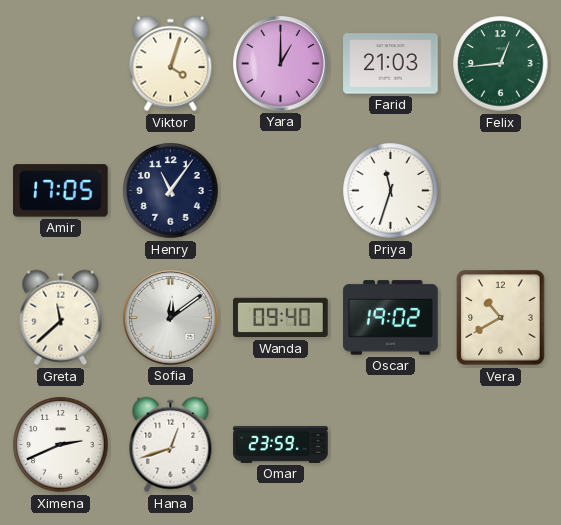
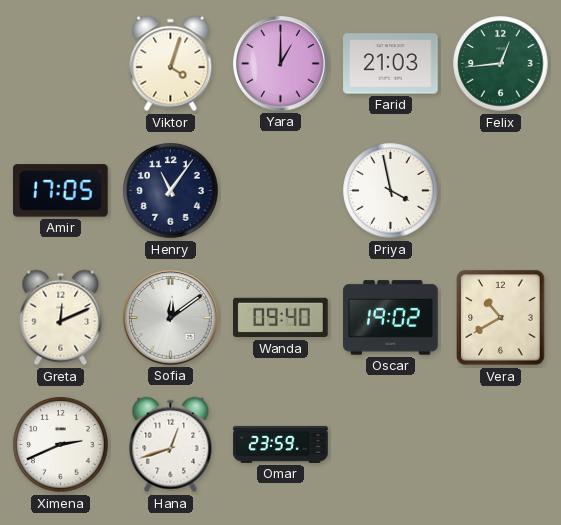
Priya: 11:33 -> 3:58
Greta: 11:38 -> 12:11
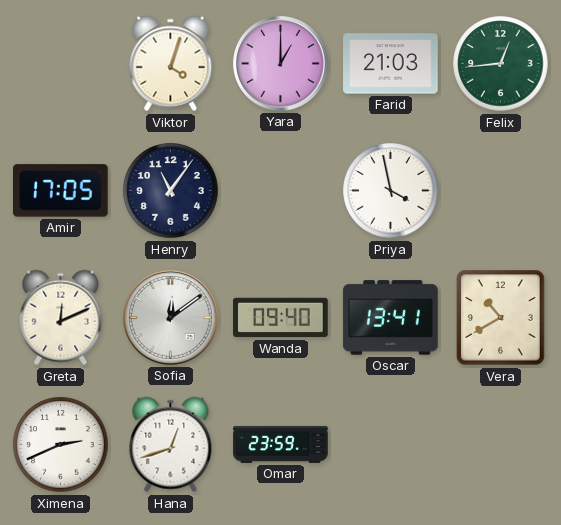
Oscar: 19:02 -> 13:41
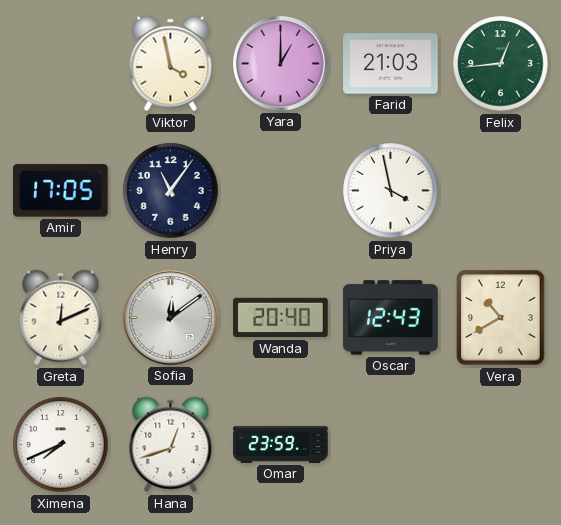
Viktor: 4:03 -> 3:58
Wanda: 09:40 -> 20:40
Oscar: 13:41 -> 12:43
Ximena: 2:41 -> 7:41
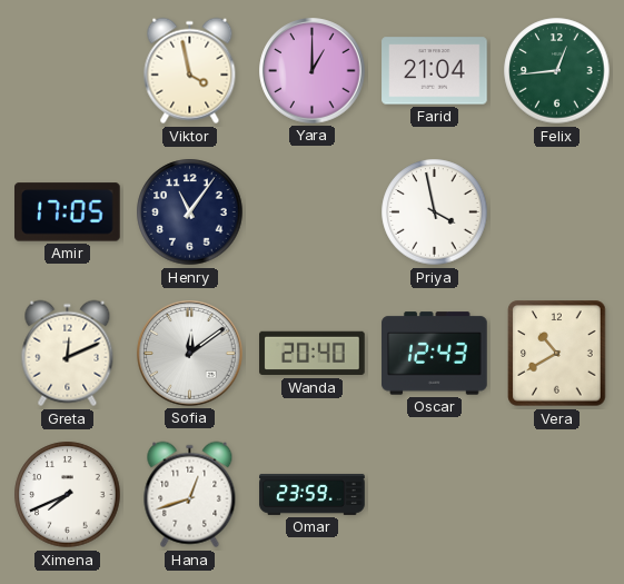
Farid: 21:03 -> 21:04
